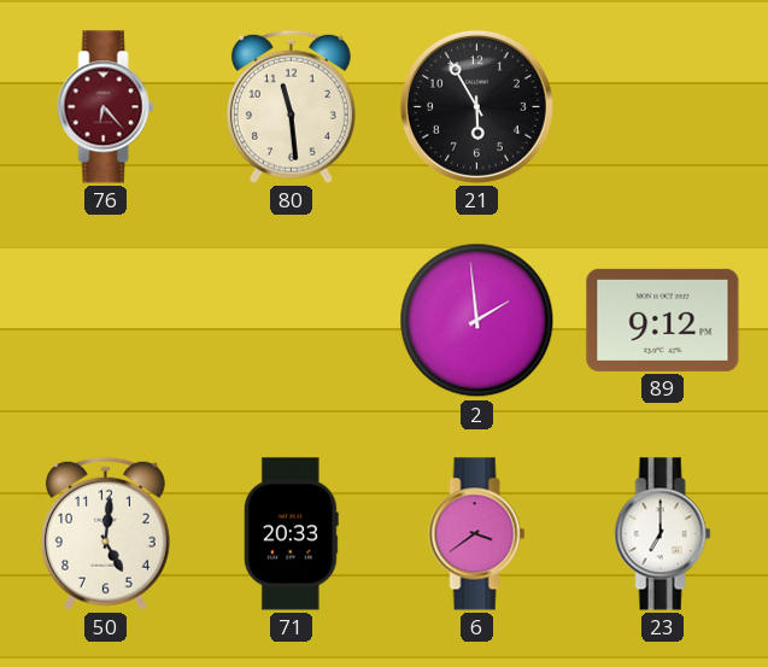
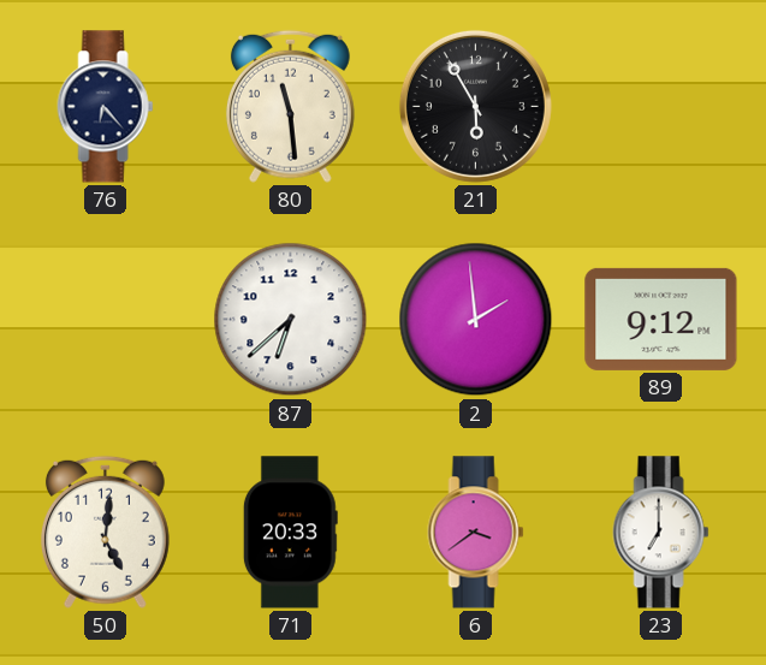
76 dial: burgundy -> navy
87: none -> 6:38
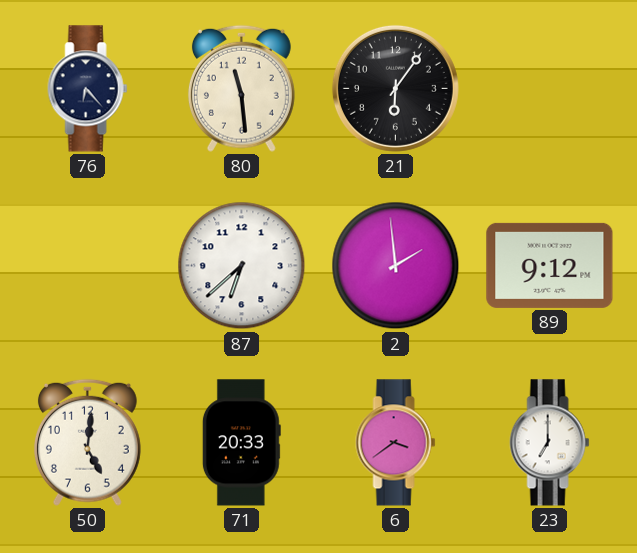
21: 5:55 -> 6:06
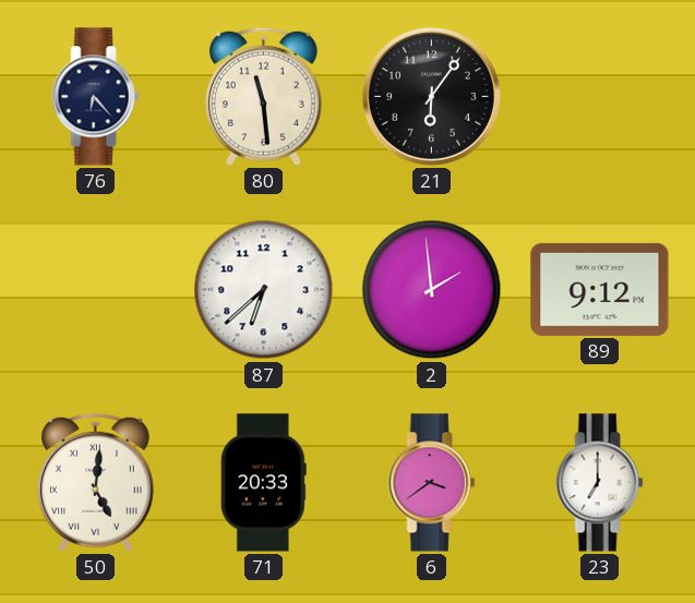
50 numerals: Arabic -> Roman
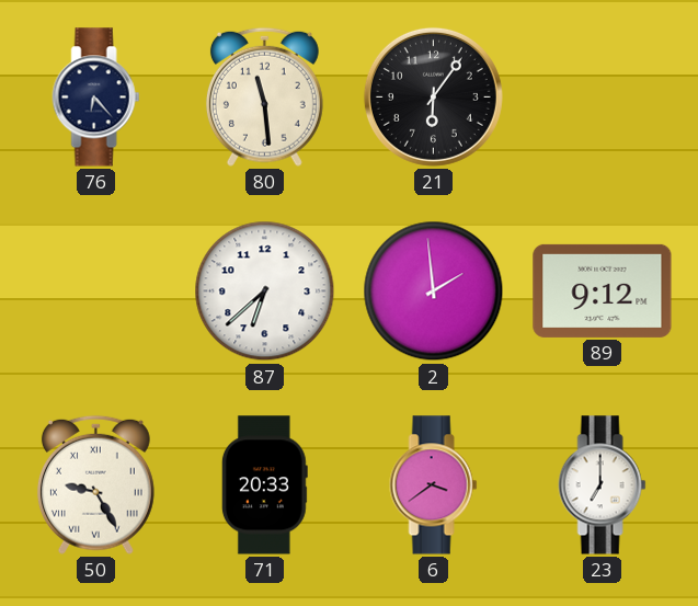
50: 5:01 -> 9:25
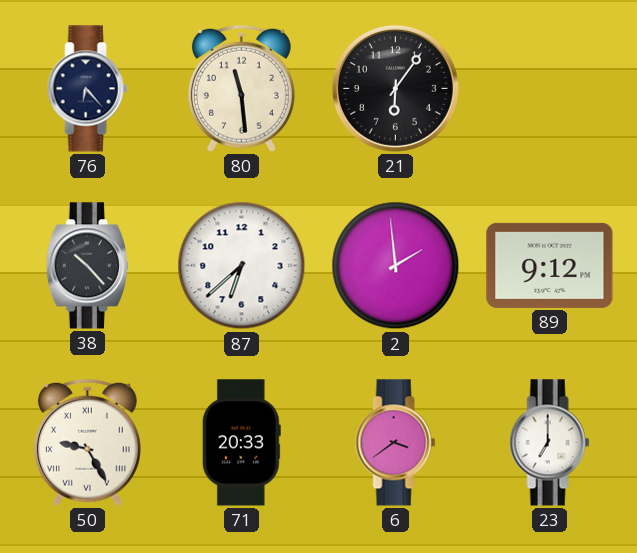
38: none -> 10:23
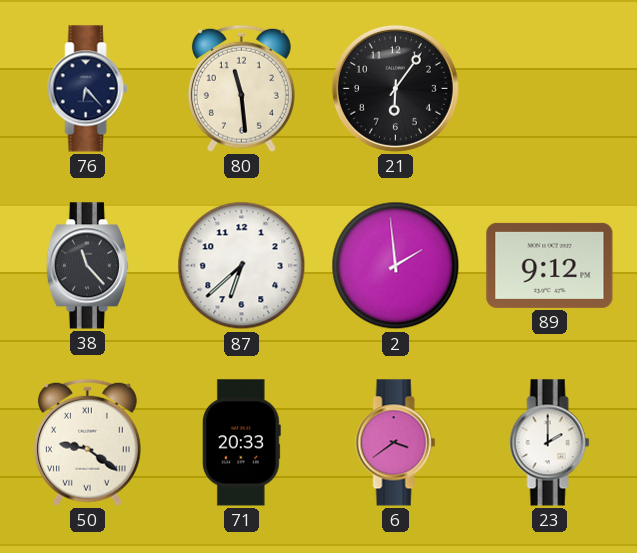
38: 10:23 -> 11:23
50: 9:25 -> 9:21
23: 7:00 -> 2:00
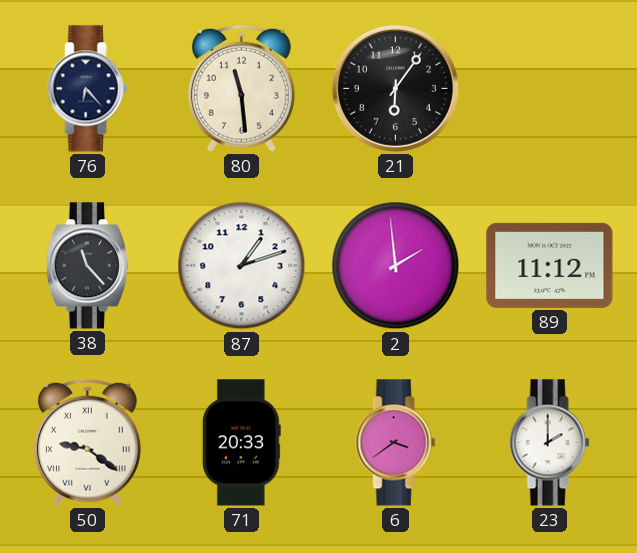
87: 6:38 -> 1:12
89: 9:12 -> 11:12
